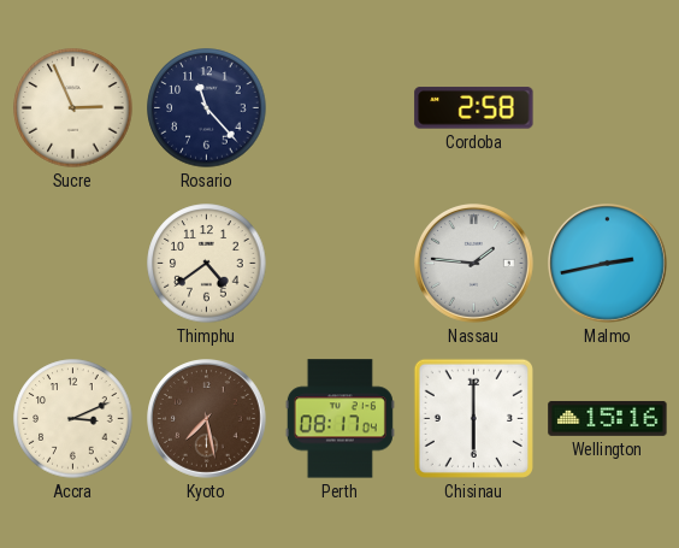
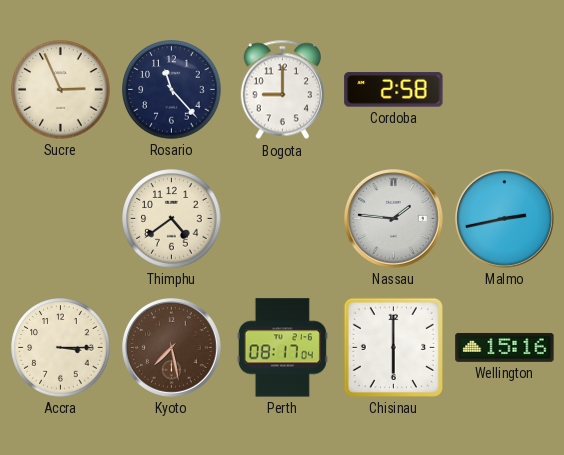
Bogota: none -> 9:00
Accra: 3:11 -> 3:15
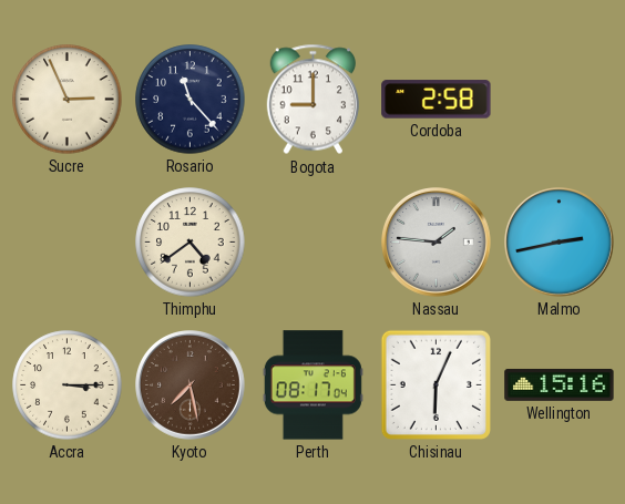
Chisinau: 6:00 -> 6:04
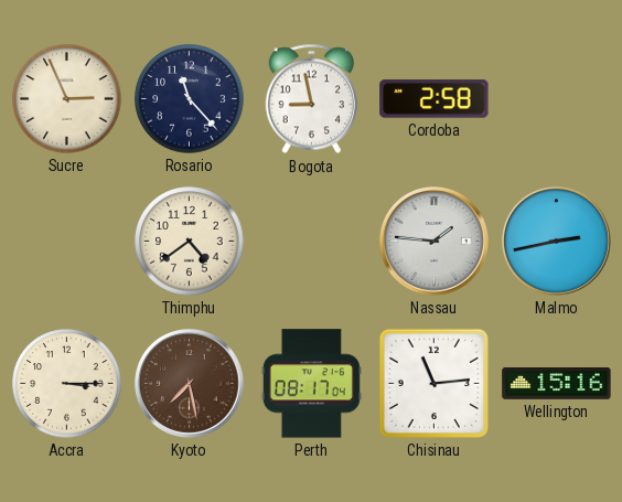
Bogota: 9:00 -> 8:58
Chisinau: 6:04 -> 11:14
